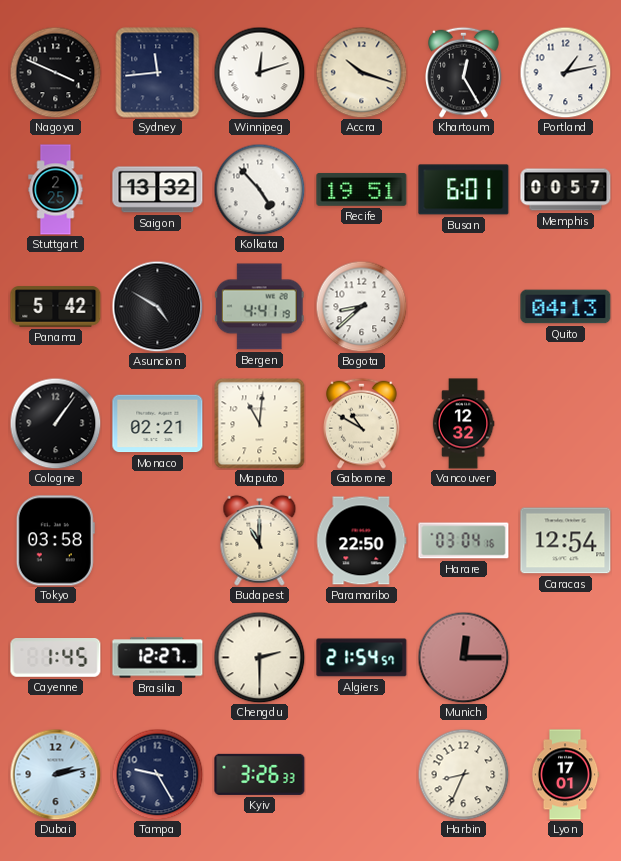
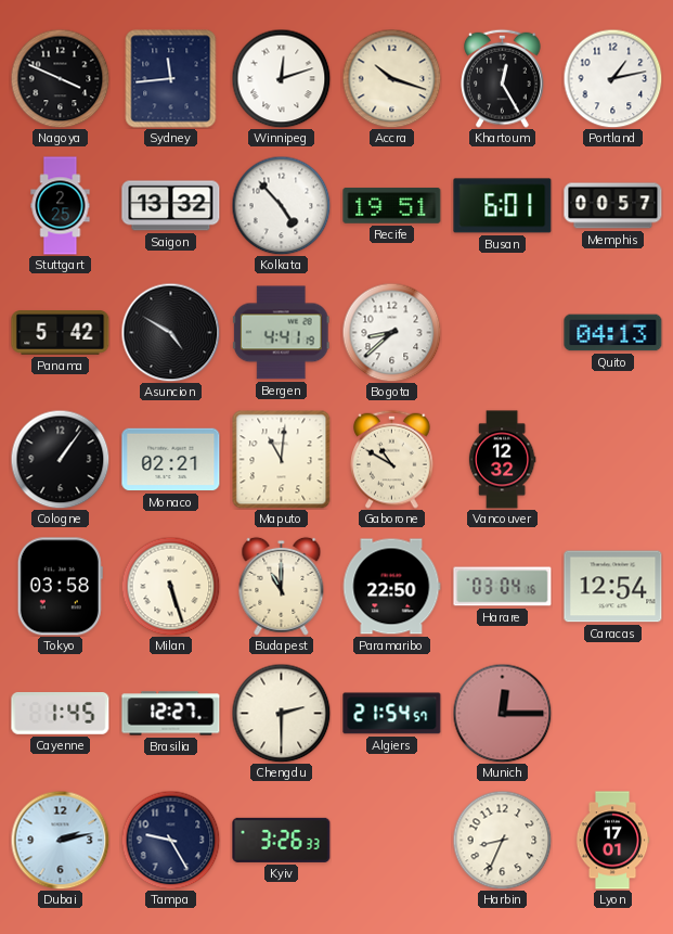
Milan: none -> 5:27
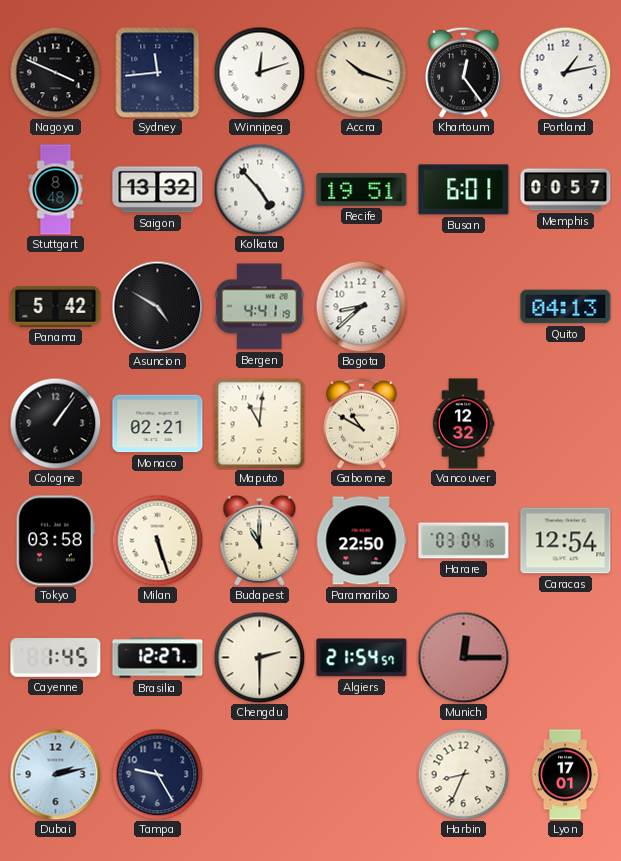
Khartoum: 12:25 -> 12:24
Stuttgart: 2:25 -> 8:48
Kyiv: 3:26 -> none
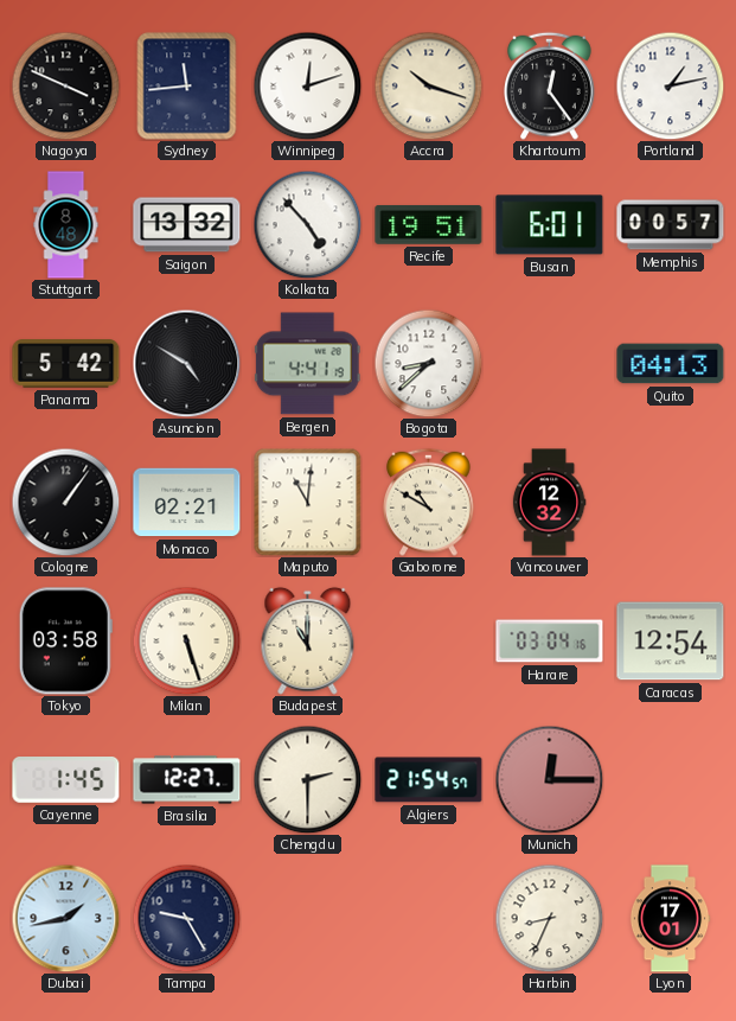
Paramaribo: 22:50 -> none
Dubai: 2:13 -> 1:43
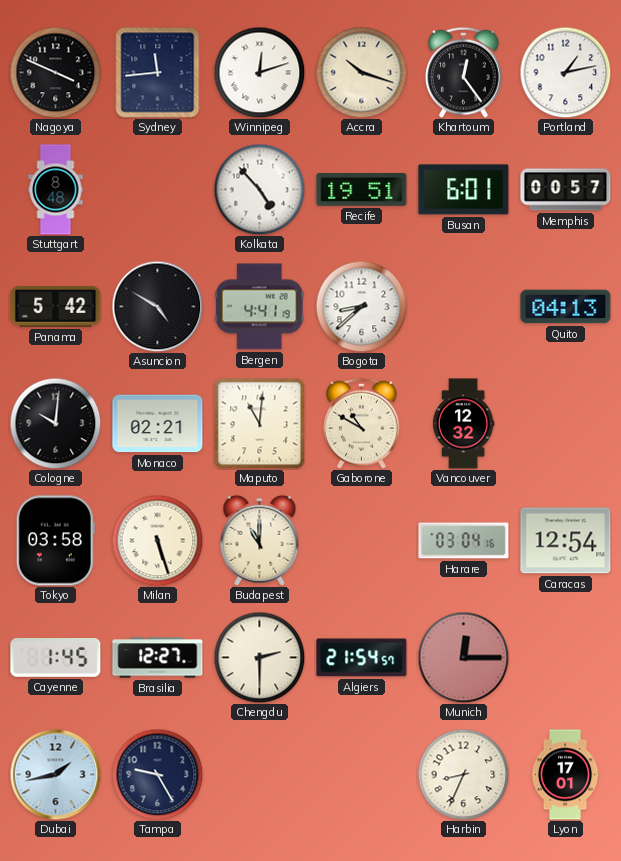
Saigon: 13:32 -> none
Cologne: 1:06 -> 10:01
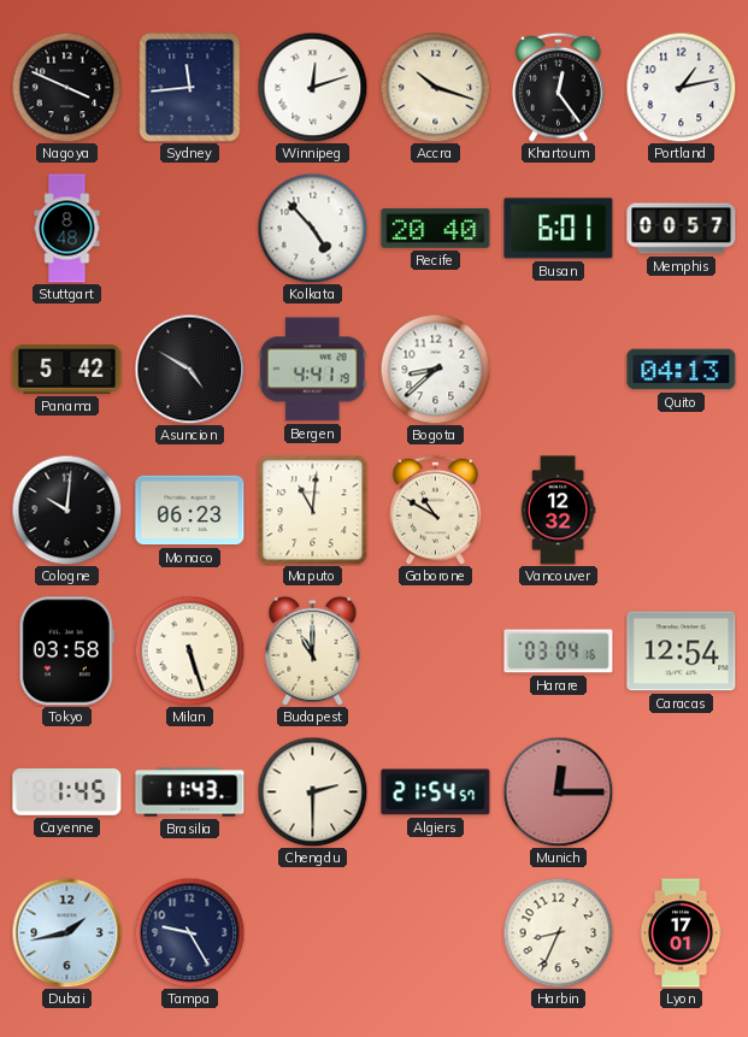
Recife: 19:51 -> 20:40
Monaco: 02:21 -> 06:23
Brasilia: 12:27 -> 11:43
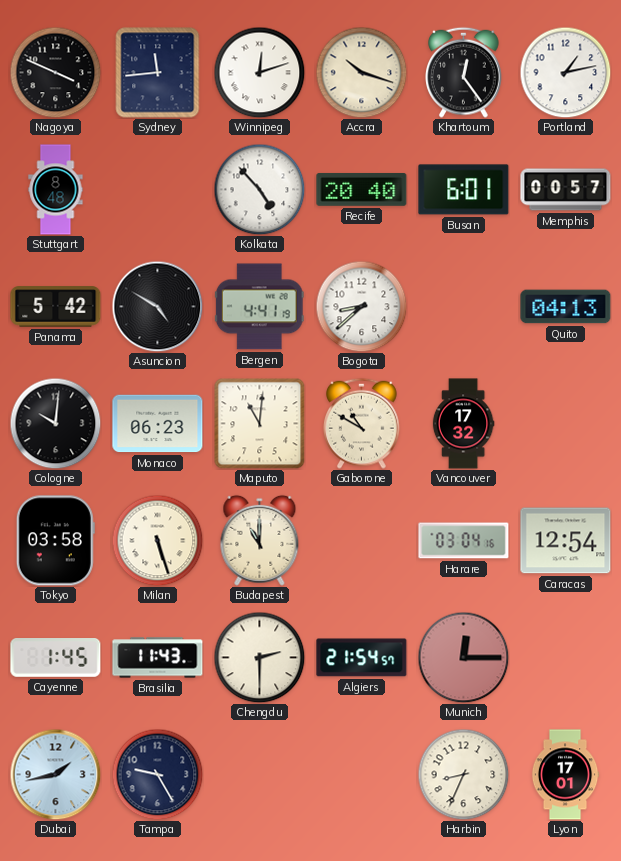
Vancouver: 12:32 -> 17:32
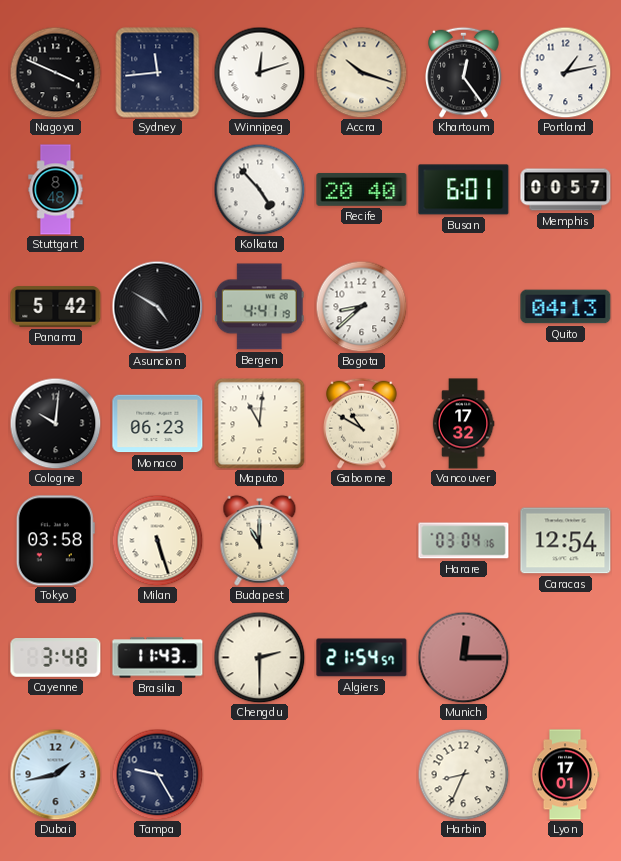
Cayenne: 1:45 -> 3:48
